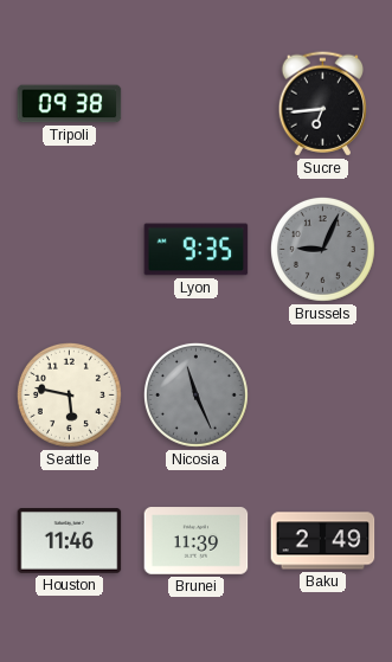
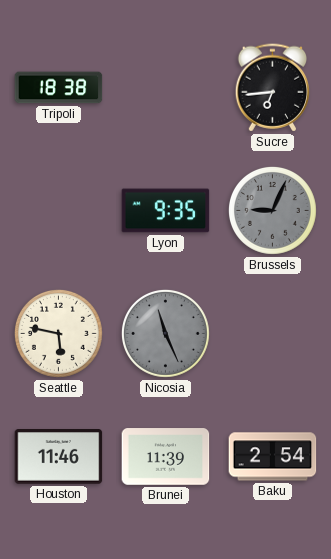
Tripoli: 09:38 -> 18:38
Baku: 2:49 -> 2:54
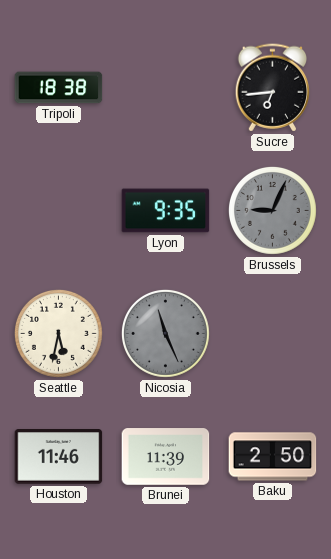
Seattle: 5:47 -> 5:32
Baku: 2:54 -> 2:50
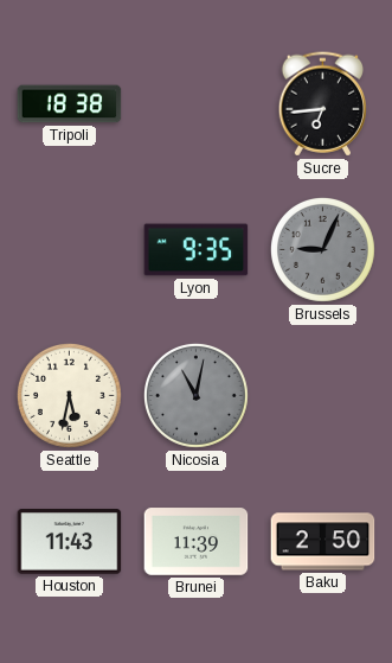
Nicosia: 11:26 -> 11:02
Houston: 11:46 -> 11:43
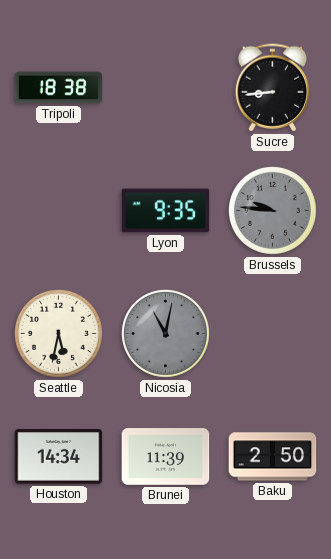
Sucre: 6:44 -> 8:44
Brussels: 9:04 -> 9:46
Houston: 11:43 -> 14:34
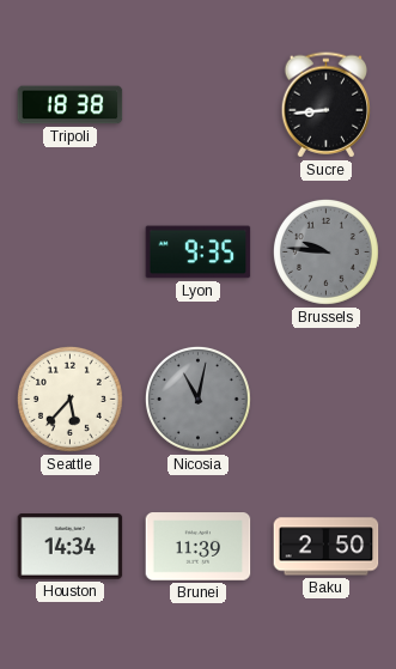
Seattle: 5:32 -> 5:37
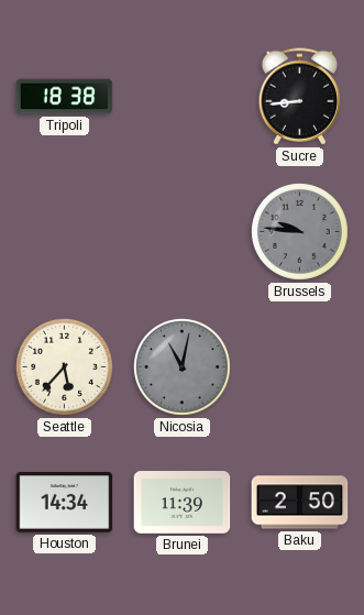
Lyon: 9:35 -> none
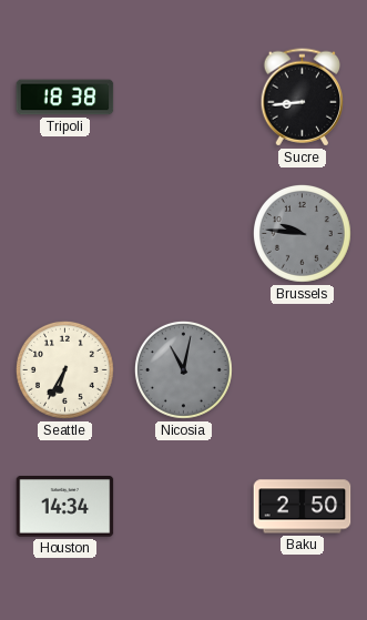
Seattle: 5:37 -> 6:35
Brunei: 11:39 -> none
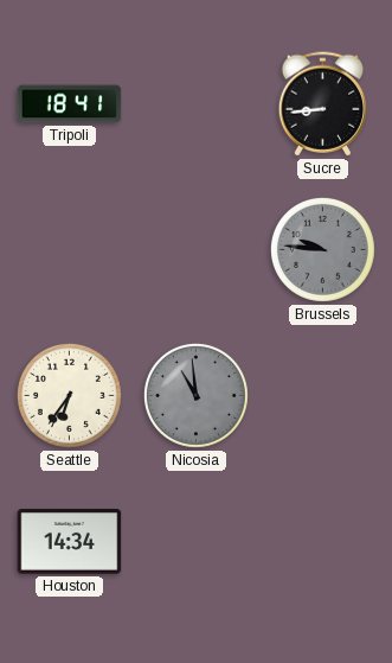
Tripoli: 18:38 -> 18:41
Seattle: 6:35 -> 6:36
Nicosia: 11:02 -> 10:59
Baku: 2:50 -> none
